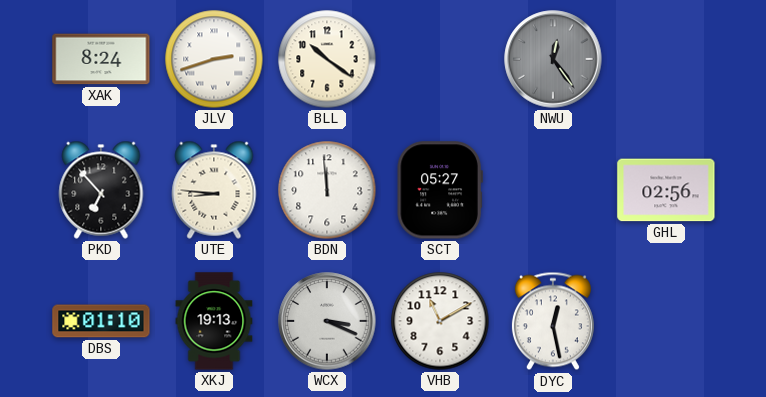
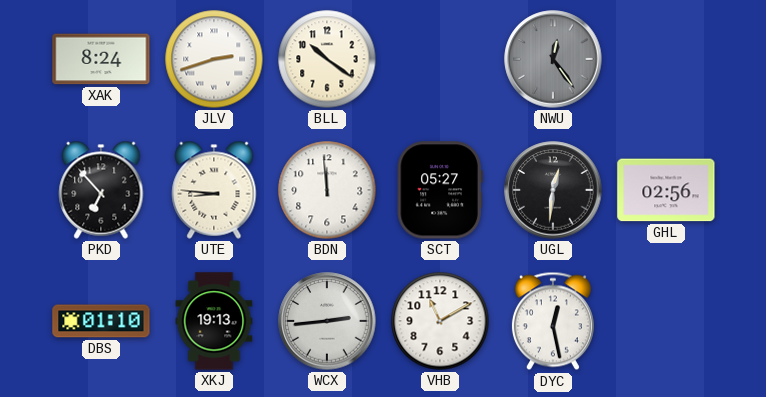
UGL: none -> 12:31
WCX: 3:19 -> 2:44
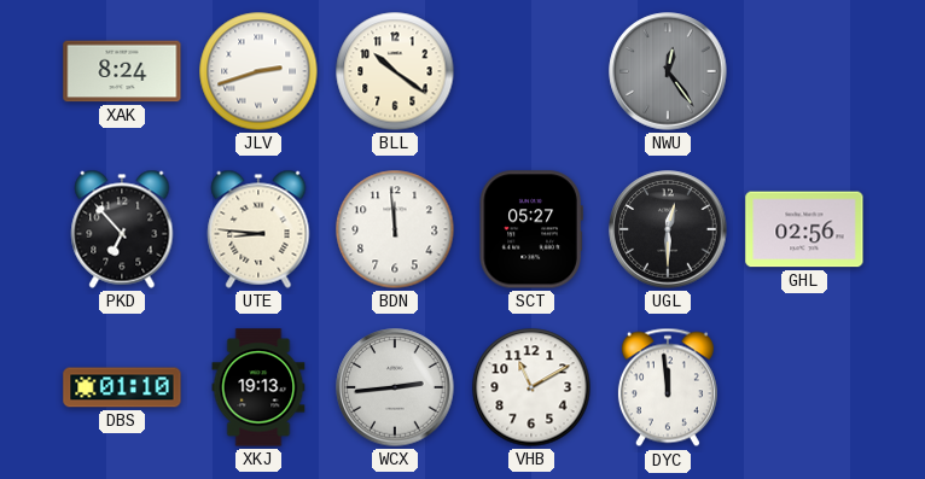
UGL: 12:31 -> 12:30
DYC: 12:28 -> 11:59
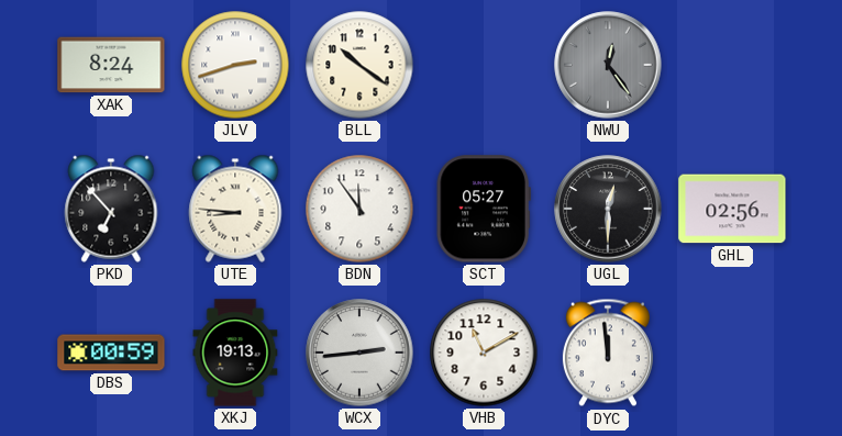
BDN: 11:59 -> 11:54
DBS: 01:10 -> 00:59
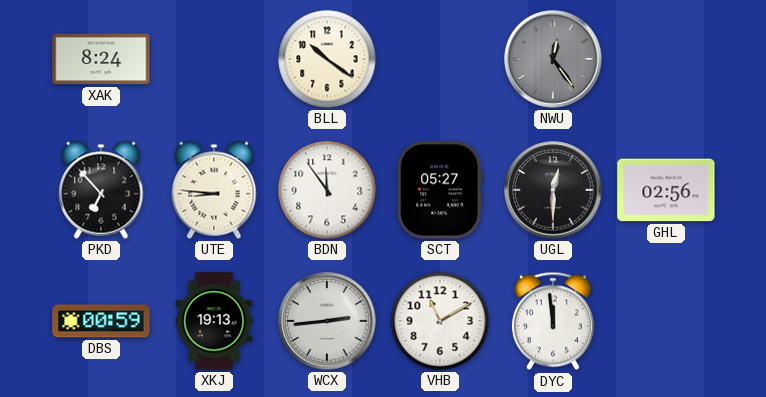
JLV: 2:42 -> none
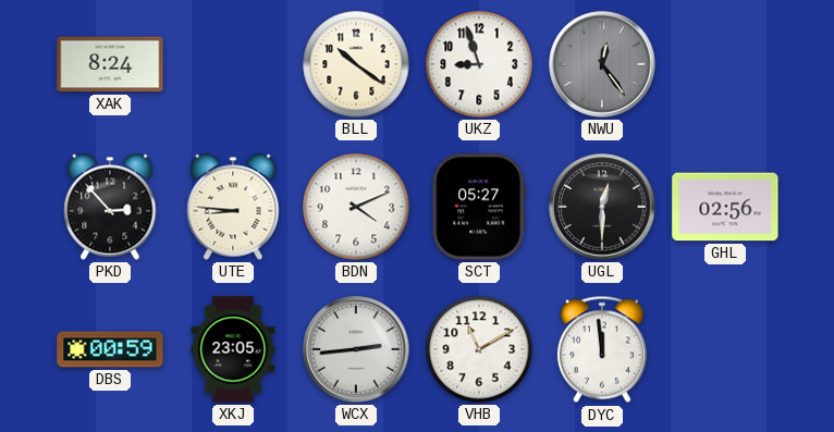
UKZ: none -> 8:57
PKD: 6:53 -> 2:53
BDN: 11:54 -> 4:11
XKJ: 19:13 -> 23:05
